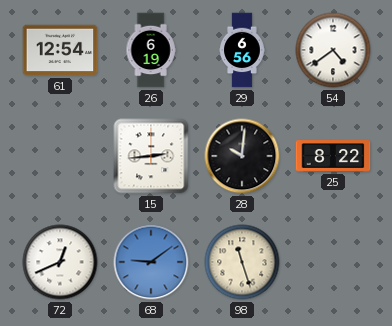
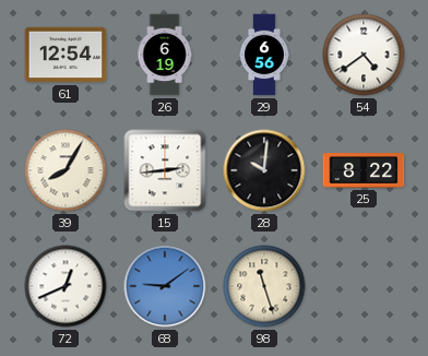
39: none -> 8:05
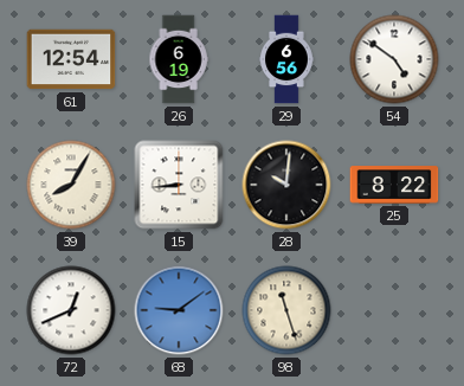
54: 4:39 -> 4:51
15: 2:44 -> 8:44
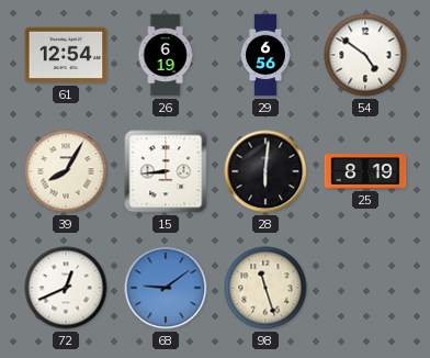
28: 10:01 -> 6:01
25: 8:22 -> 8:19
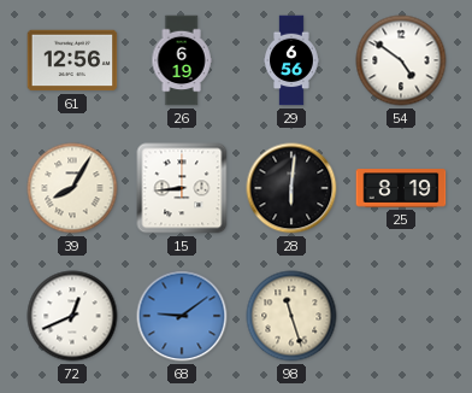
61: 12:54 -> 12:56
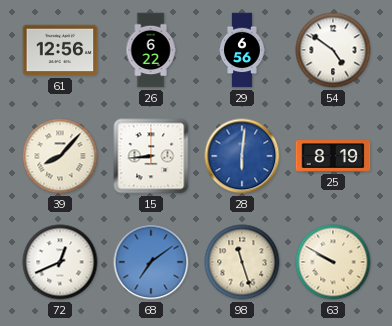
26: 6:19 -> 6:22
39: 8:05 -> 8:07
28 dial: black -> blue
68: 9:09 -> 7:09
63: none -> 9:50
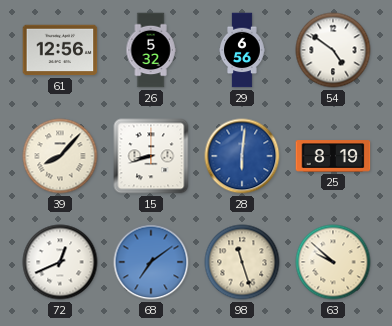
26: 6:22 -> 5:32
15: 8:44 -> 8:42
63: 9:50 -> 9:52
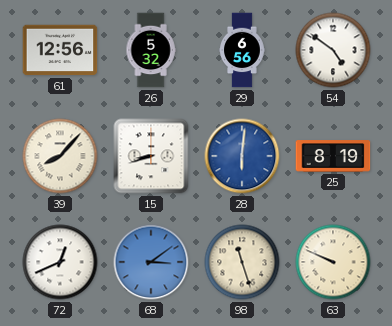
68: 7:09 -> 3:09
63: 9:52 -> 9:49
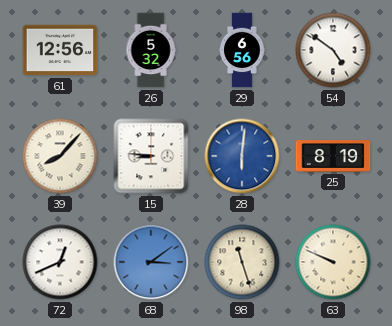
15: 8:42 -> 8:46
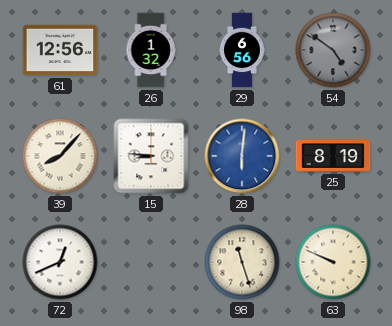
26: 5:32 -> 1:32
54 dial: white -> grey
68: 3:09 -> none
